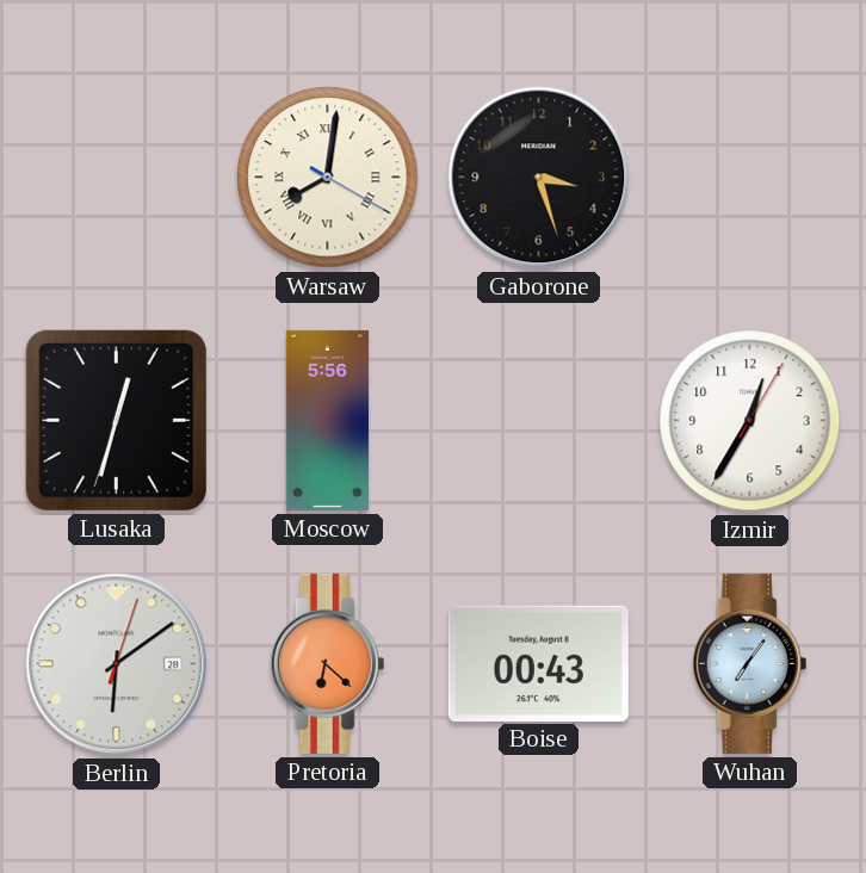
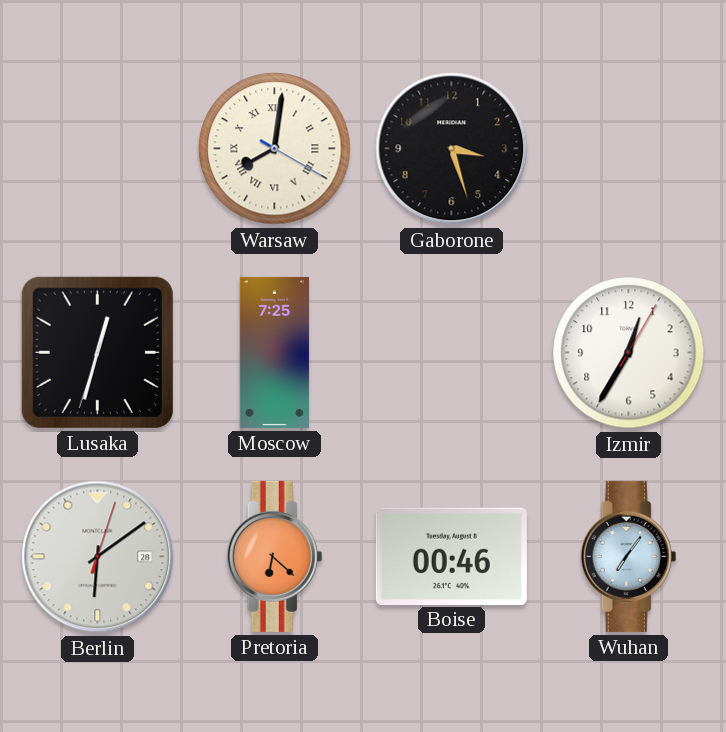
Moscow: 5:56 -> 7:25
Boise: 00:43 -> 00:46
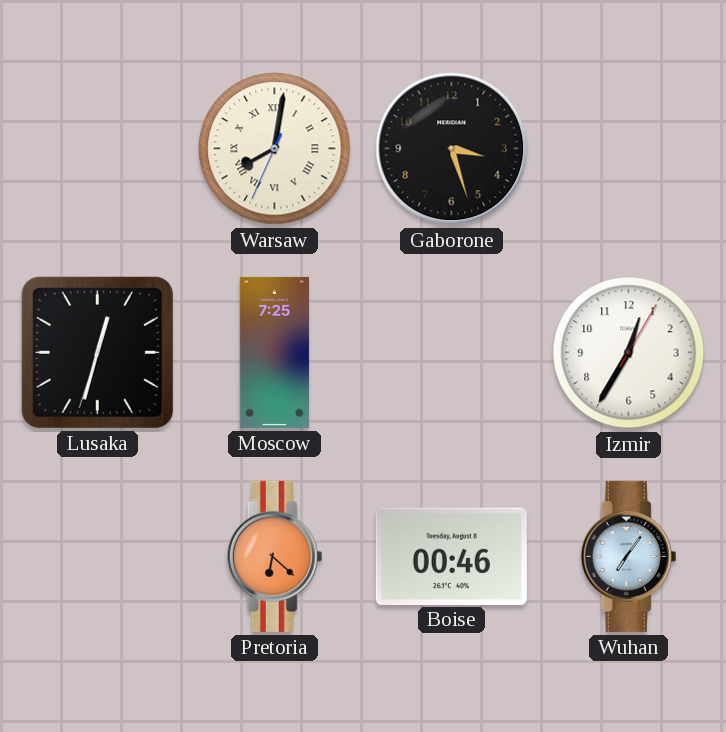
Warsaw: 8:01:20 -> 8:01:34
Berlin: 6:09 -> none
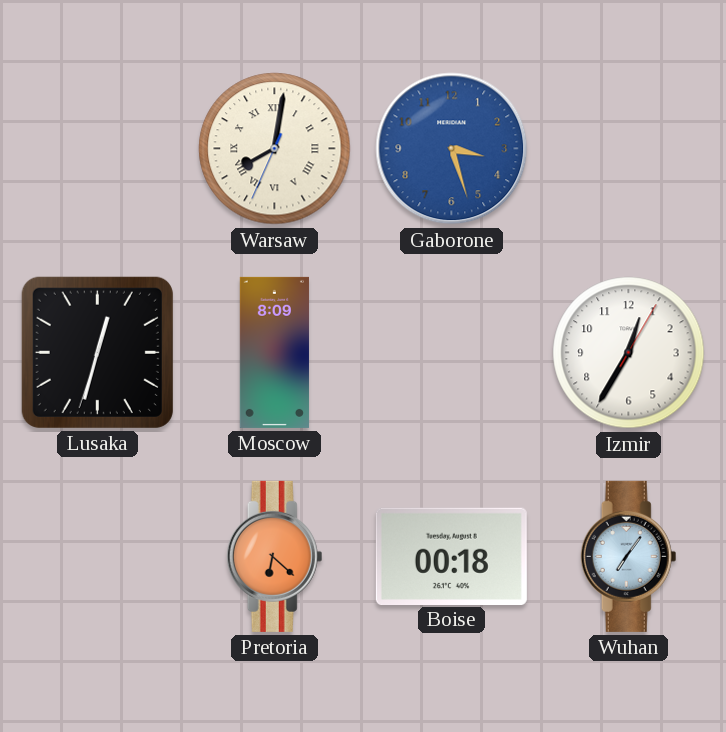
Gaborone dial: black -> blue
Moscow: 7:25 -> 8:09
Boise: 00:46 -> 00:18
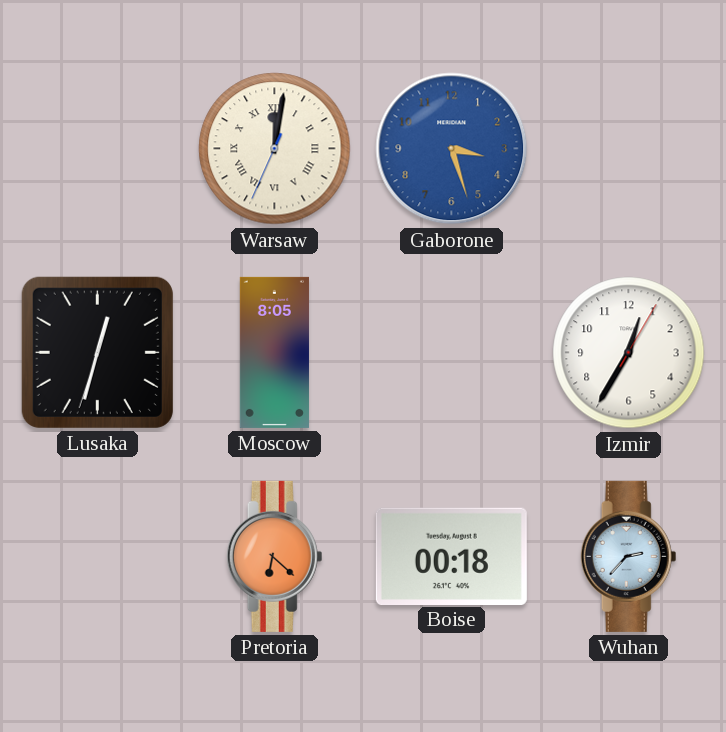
Warsaw: 8:01 -> 12:01
Moscow: 8:09 -> 8:05
Wuhan: 7:06 -> 2:37
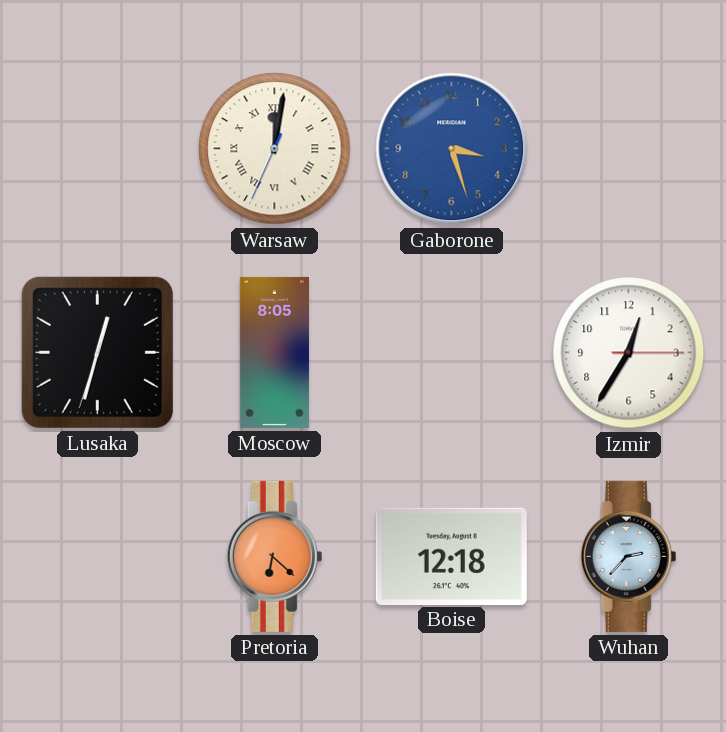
Izmir: 12:35:05 -> 12:35:15
Boise: 00:18 -> 12:18
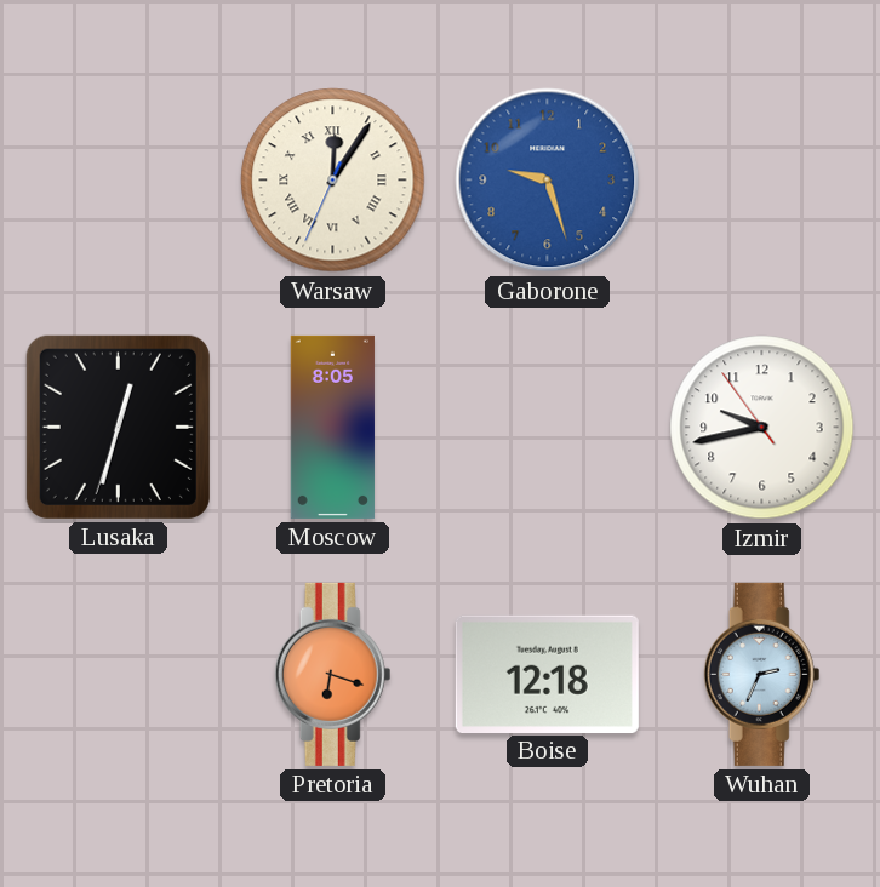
Warsaw: 12:01 -> 12:05
Gaborone: 3:27 -> 9:27
Izmir: 12:35 -> 9:42
Pretoria: 6:22 -> 6:18
Wuhan: 2:37 -> 2:34
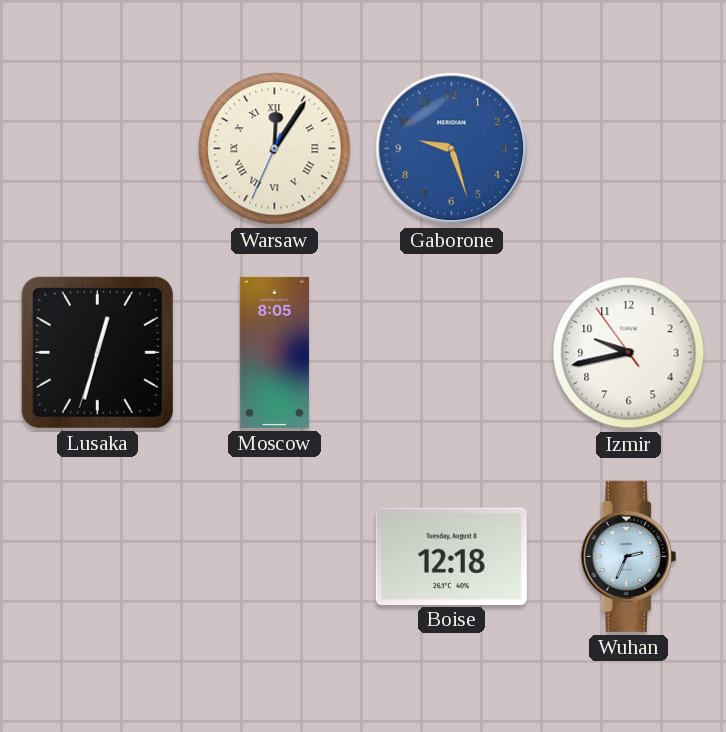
Pretoria: 6:18 -> none
